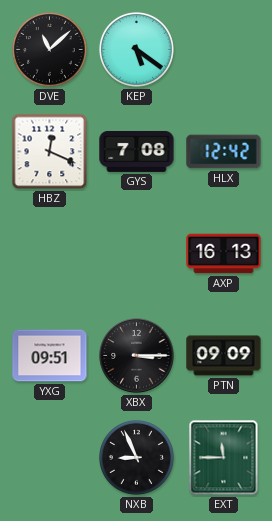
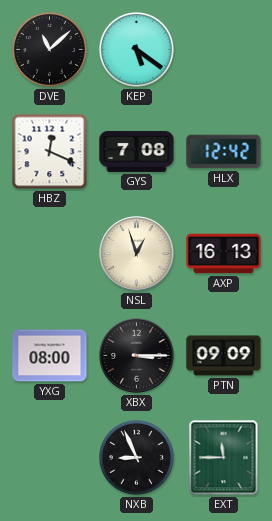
NSL: none -> 12:57
YXG: 09:51 -> 08:00
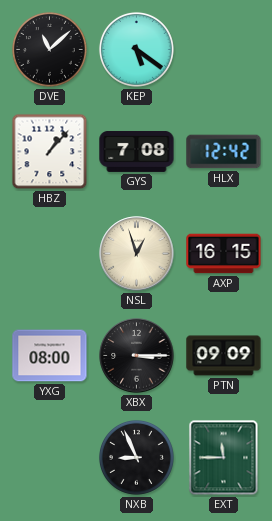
HBZ: 12:19 -> 1:07
AXP: 16:13 -> 16:15
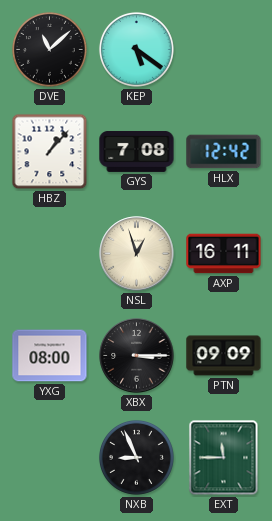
AXP: 16:15 -> 16:11
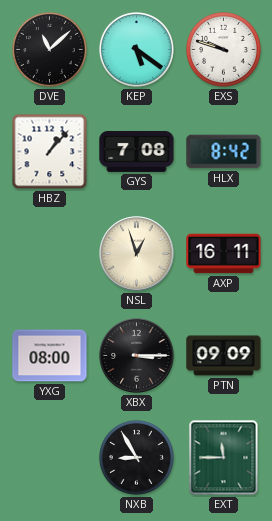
EXS: none -> 9:48
HLX: 12:42 -> 8:42
NXB: 8:56 -> 8:55
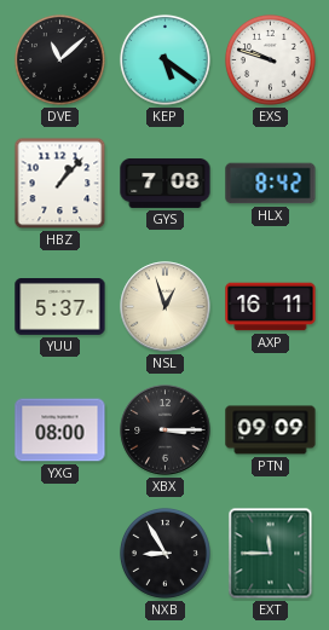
YUU: none -> 5:37
